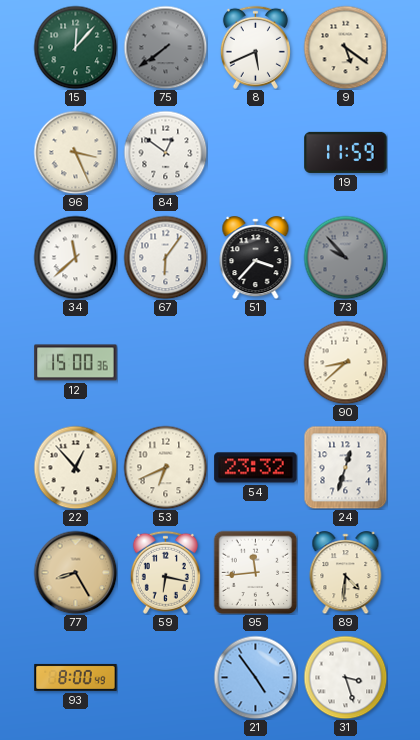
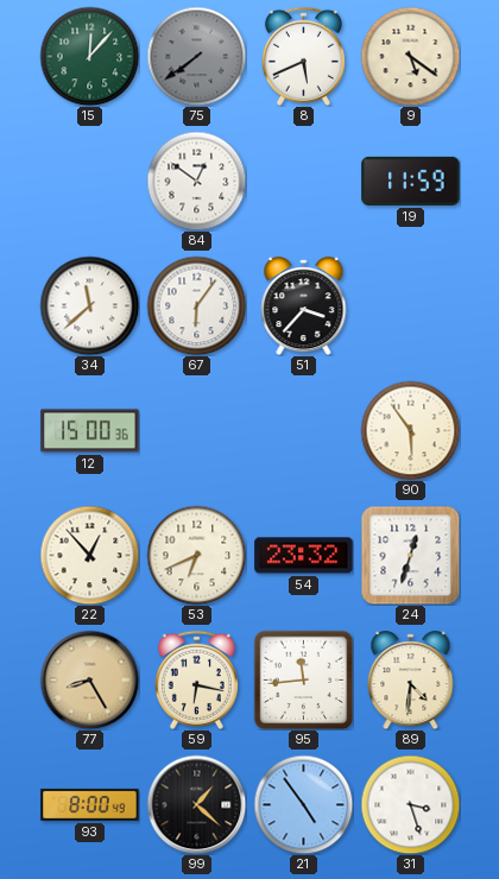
96: 3:26 -> none
73: 9:53 -> none
90: 8:38 -> 5:54
99: none -> 1:22
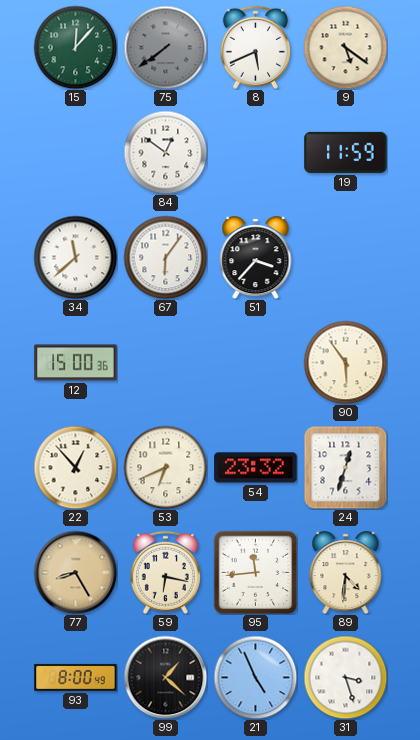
21: 4:54 -> 4:56
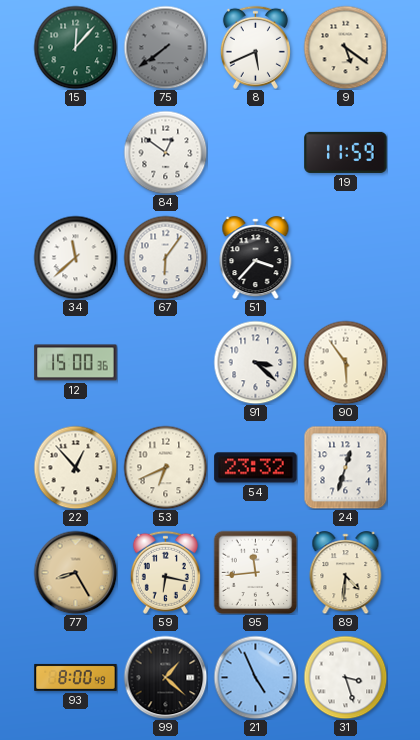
91: none -> 3:22
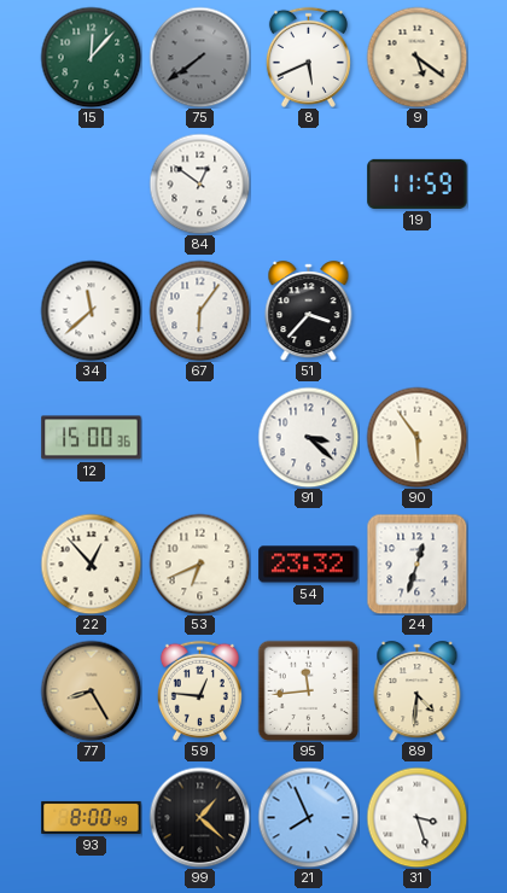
59: 6:17 -> 12:46
21: 4:56 -> 7:56
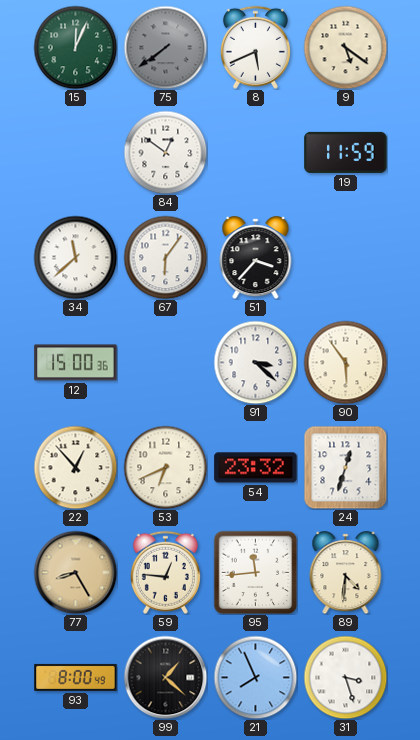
15: 12:07 -> 12:04
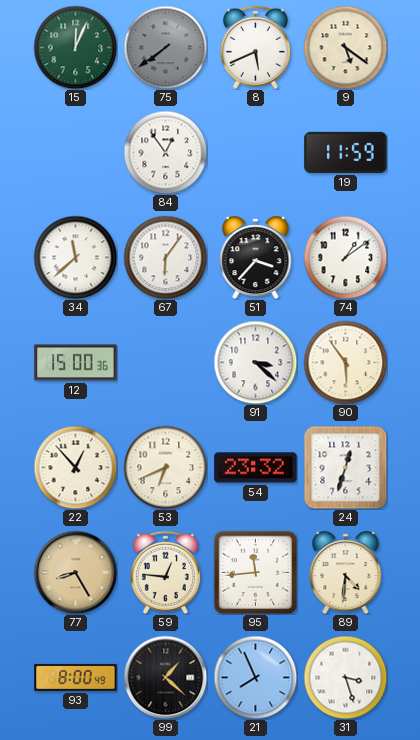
84: 12:51 -> 12:54
74: none -> 1:09
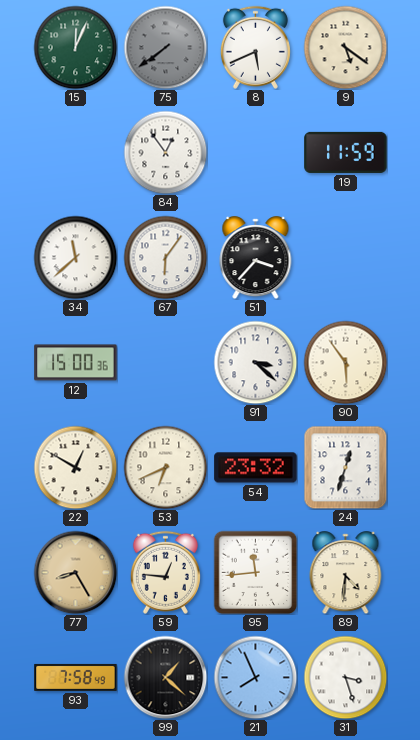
74: 1:09 -> none
22: 12:53 -> 12:50
93: 8:00 -> 7:58
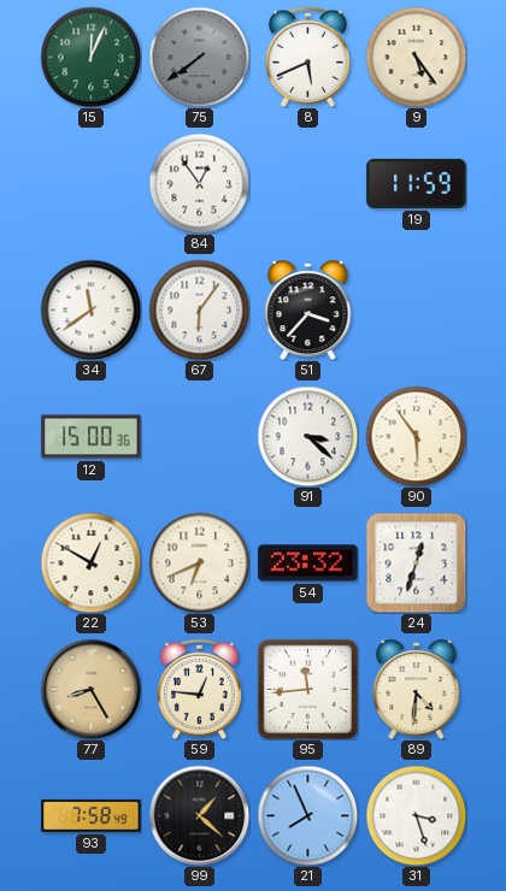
9: 5:21 -> 5:24
34: 11:38 -> 11:39
